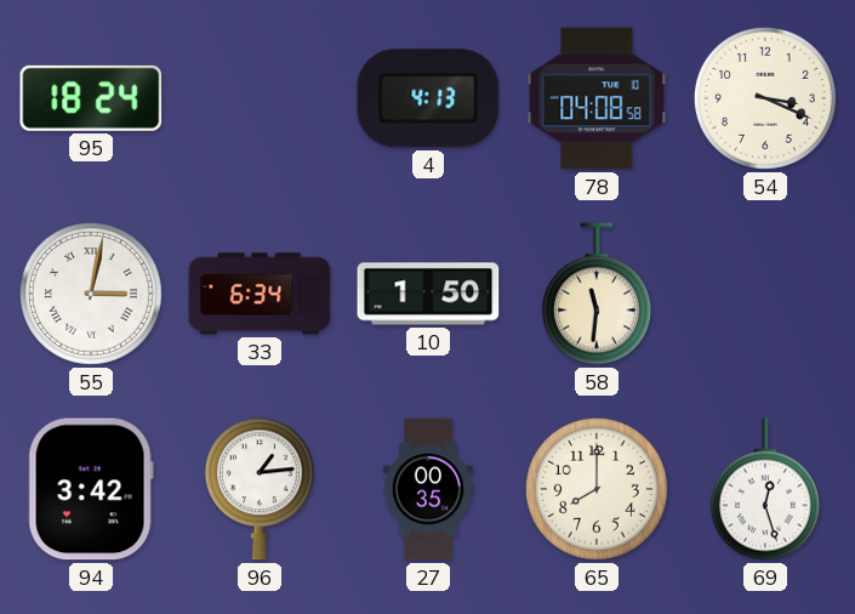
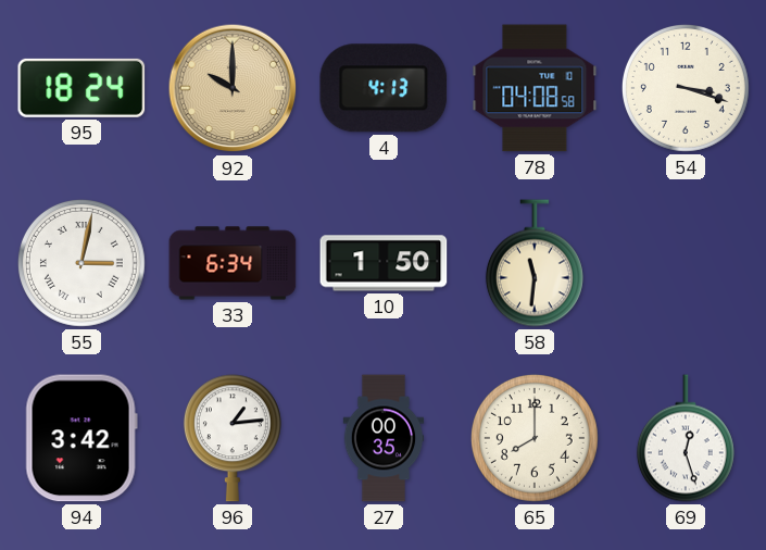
92: none -> 10:00
54: 3:19 -> 3:18
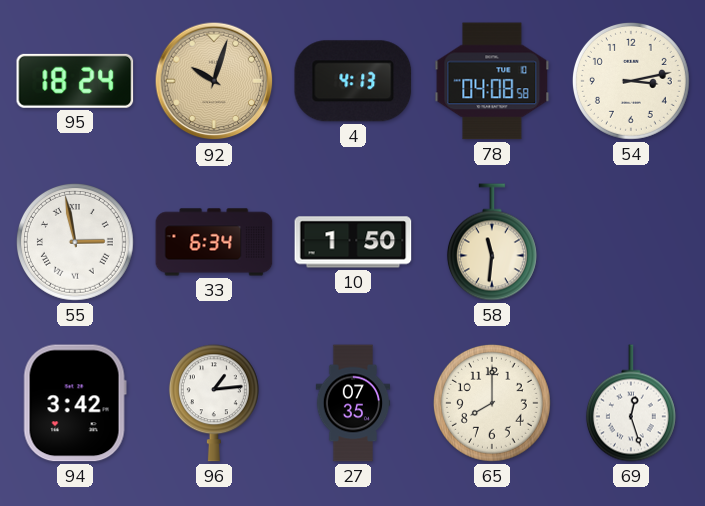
92: 10:00 -> 10:03
54: 3:18 -> 3:13
55: 3:02 -> 2:58
27: 00:35 -> 07:35
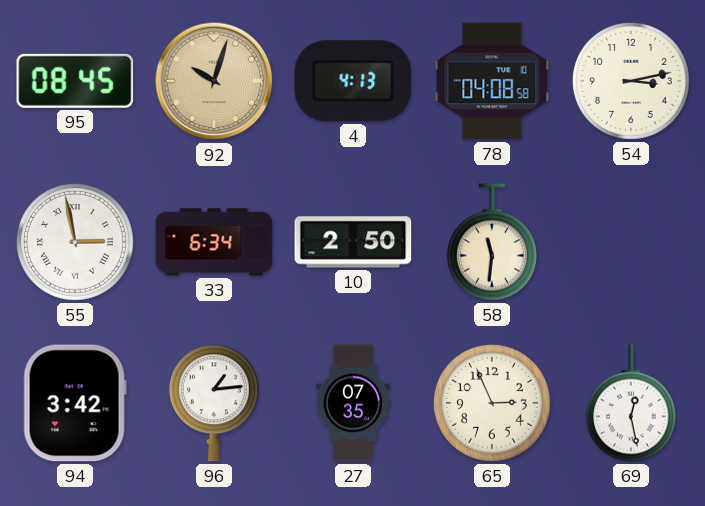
95: 18:24 -> 08:45
10: 1:50 -> 2:50
65: 8:00 -> 2:56
69: 12:27 -> 12:28
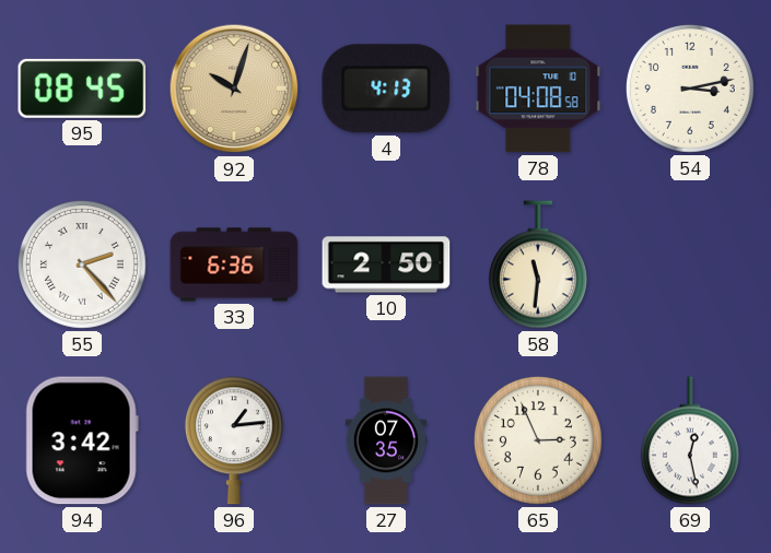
55: 2:58 -> 2:23
33: 6:34 -> 6:36
